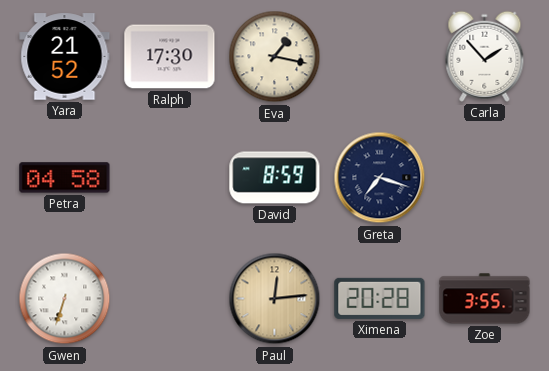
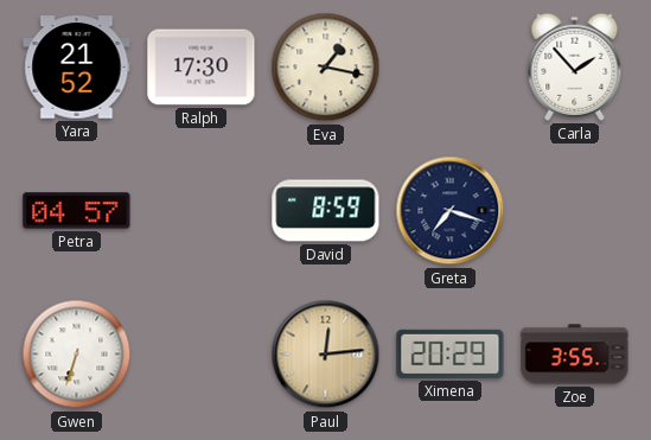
Petra: 04:58 -> 04:57
Ximena: 20:28 -> 20:29
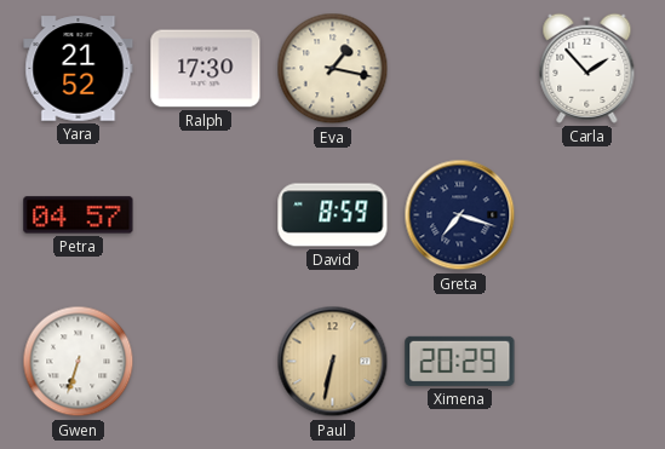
Paul: 12:14 -> 6:32
Zoe: 3:55 -> none
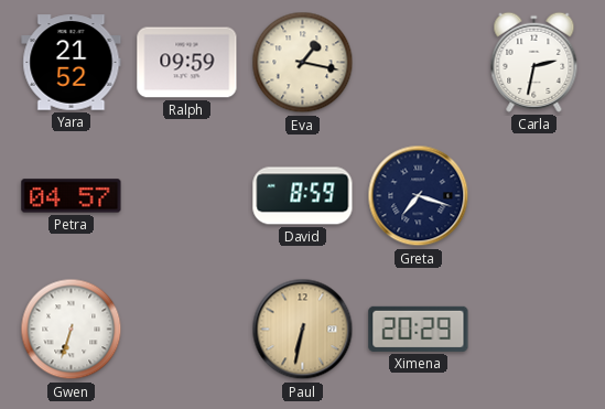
Ralph: 17:30 -> 09:59
Carla: 1:53 -> 2:32
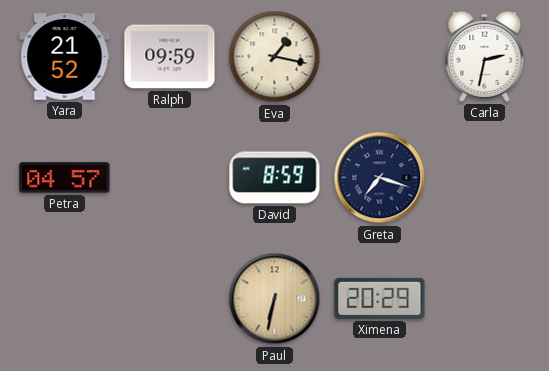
Gwen: 6:33 -> none
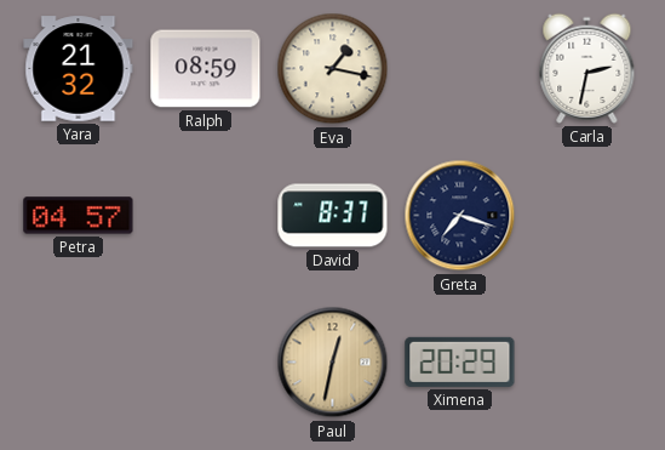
Yara: 21:52 -> 21:32
Ralph: 09:59 -> 08:59
David: 8:59 -> 8:37
Paul: 6:32 -> 12:32
